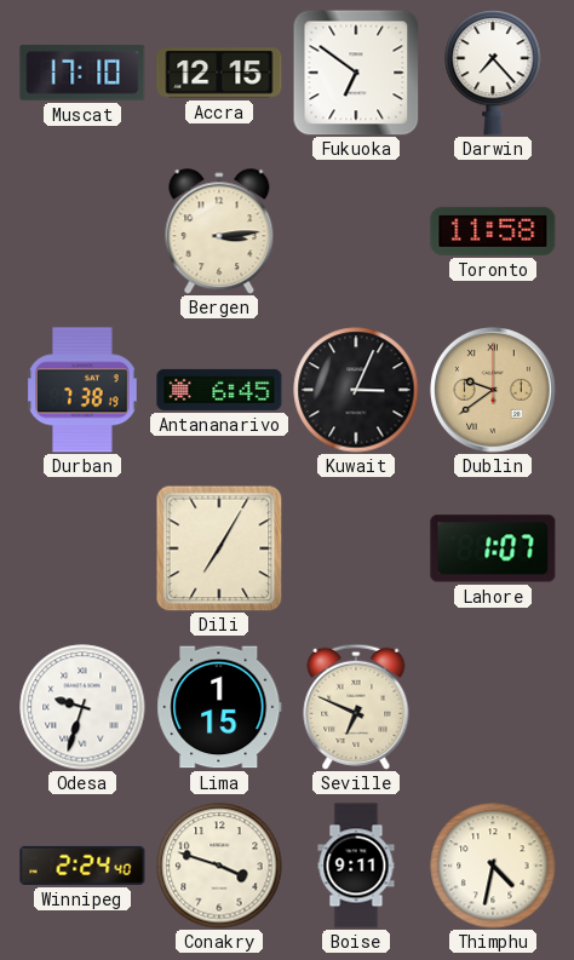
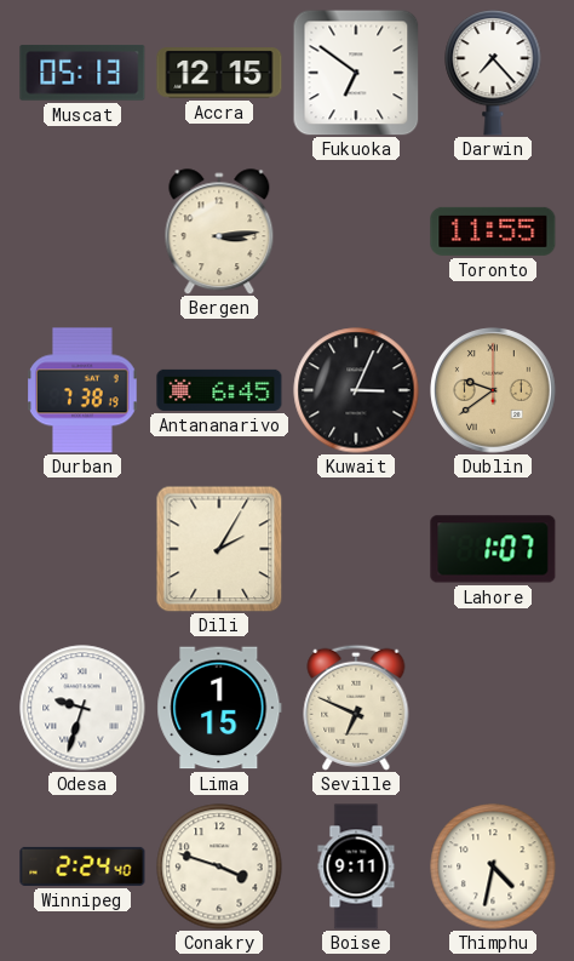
Muscat: 17:10 -> 05:13
Toronto: 11:58 -> 11:55
Dili: 7:05 -> 2:05
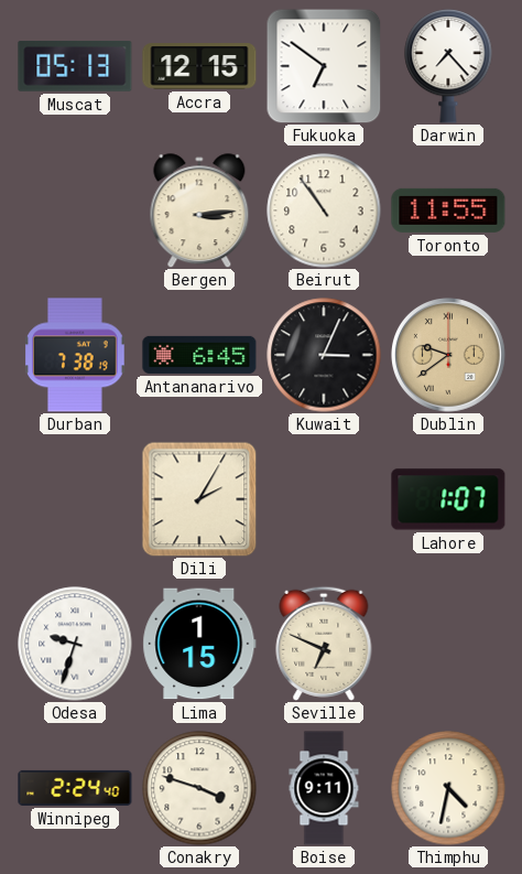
Beirut: none -> 10:54
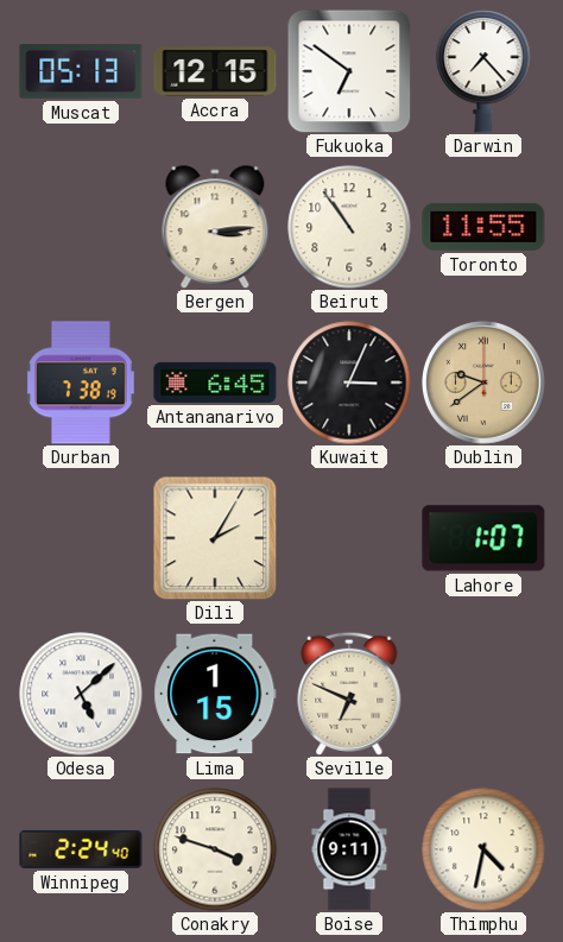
Odesa: 9:33 -> 5:08
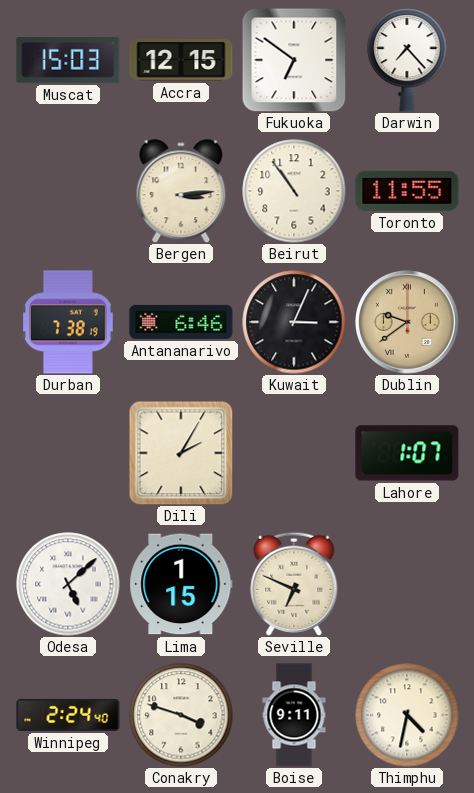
Muscat: 05:13 -> 15:03
Antananarivo: 6:45 -> 6:46
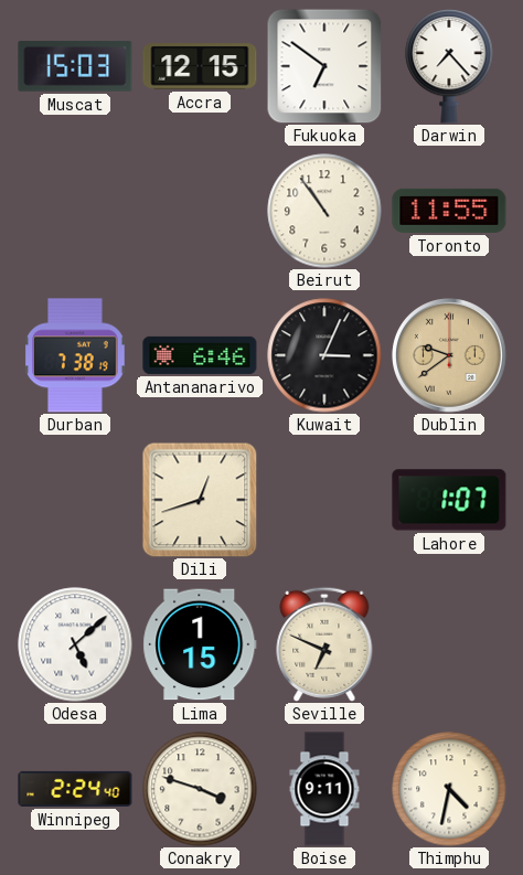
Bergen: 3:14 -> none
Dili: 2:05 -> 12:42
